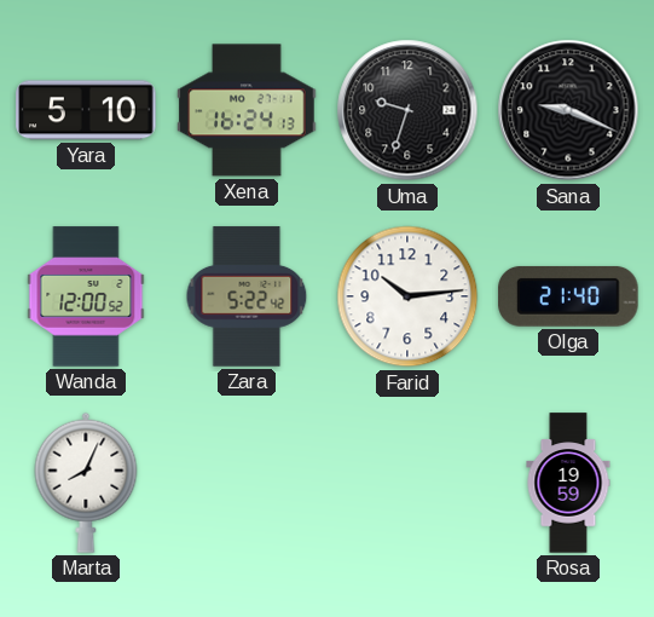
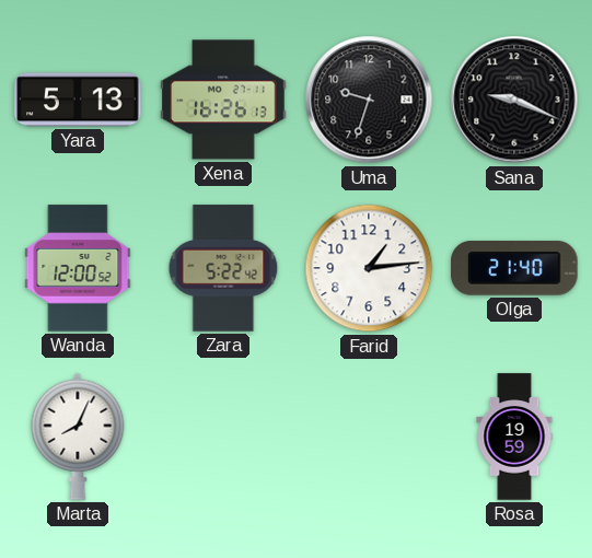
Yara: 5:10 -> 5:13
Xena: 16:24 -> 16:26
Farid: 10:14 -> 1:14
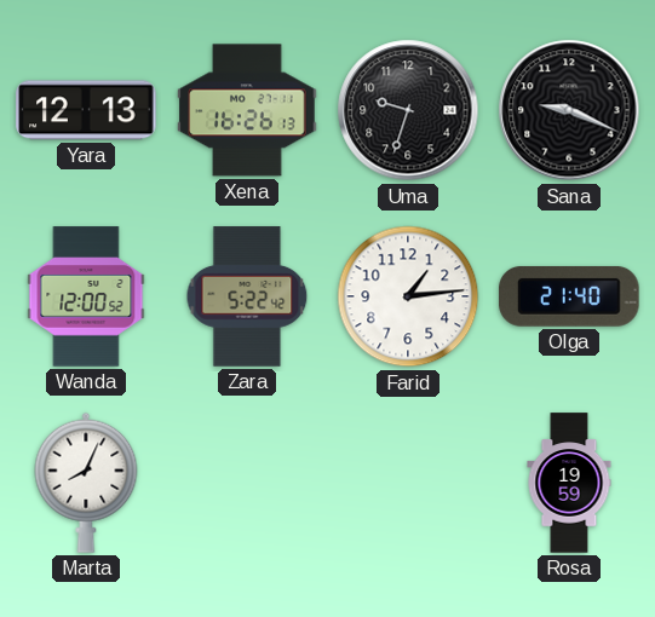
Yara: 5:13 -> 12:13
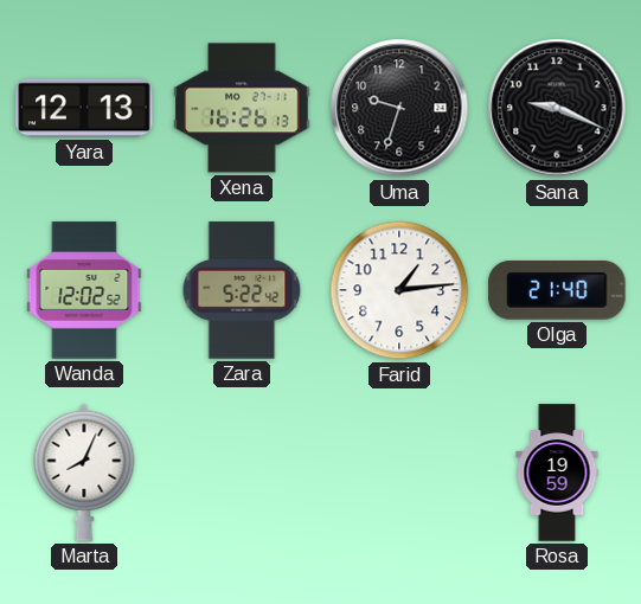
Wanda: 12:00 -> 12:02
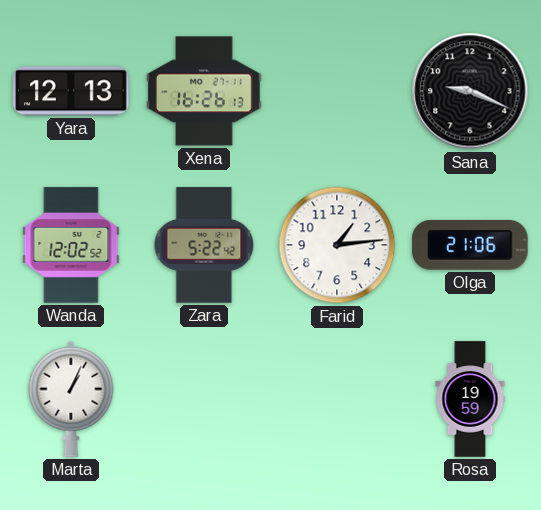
Uma: 9:33 -> none
Olga: 21:40 -> 21:06
Marta: 8:04 -> 1:04
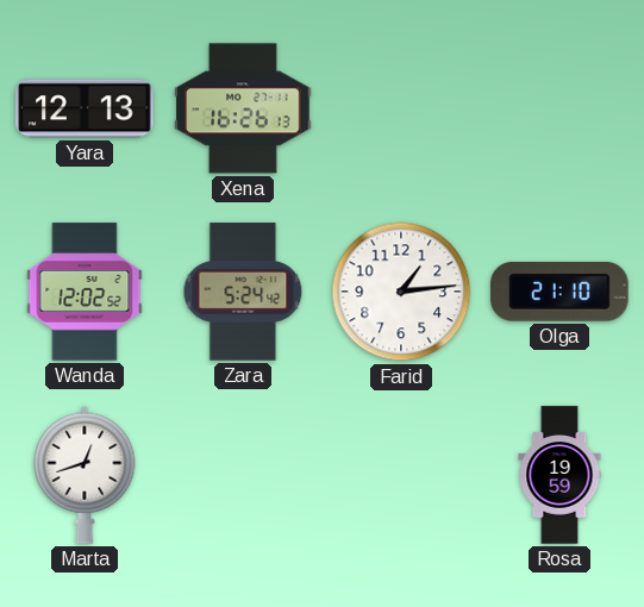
Sana: 9:19 -> none
Zara: 5:22 -> 5:24
Olga: 21:06 -> 21:10
Marta: 1:04 -> 12:42
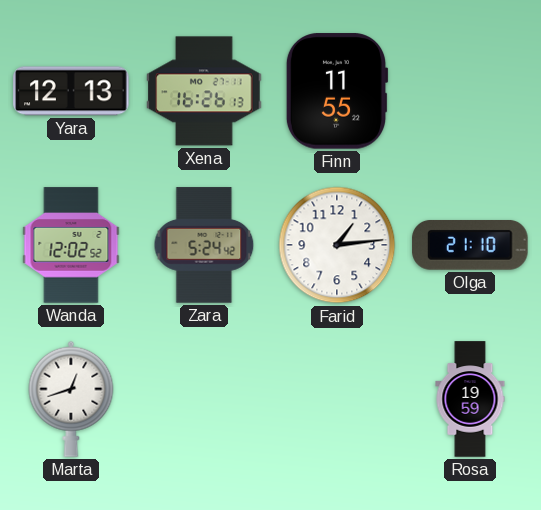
Finn: none -> 11:55
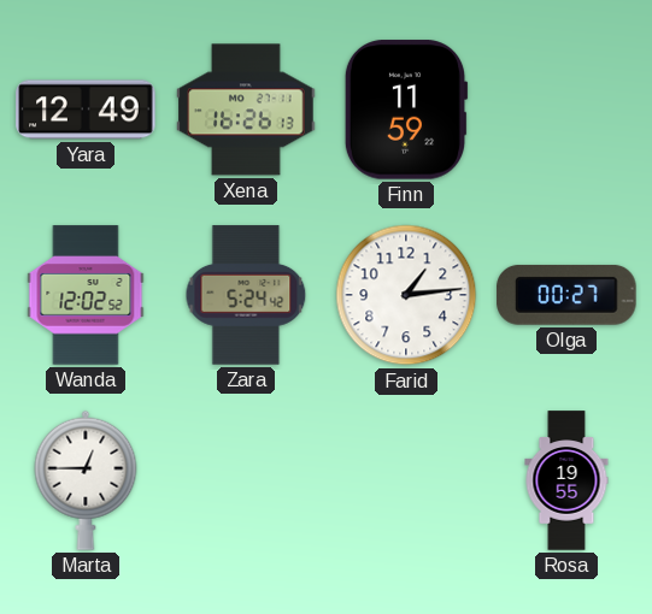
Yara: 12:13 -> 12:49
Finn: 11:55 -> 11:59
Olga: 21:10 -> 00:27
Marta: 12:42 -> 12:45
Rosa: 19:59 -> 19:55
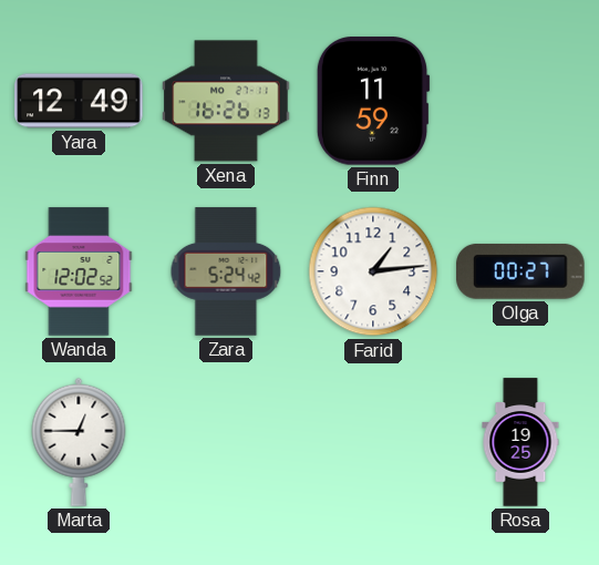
Rosa: 19:55 -> 19:25
